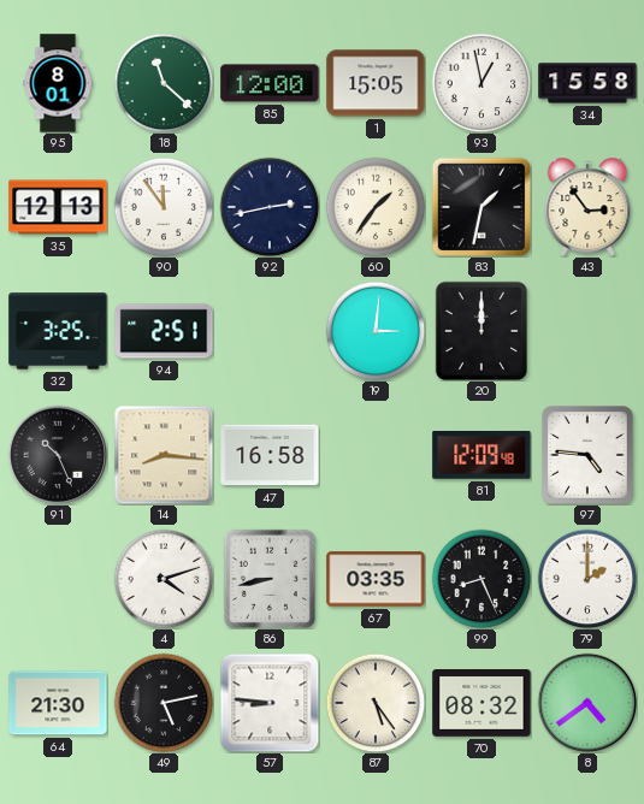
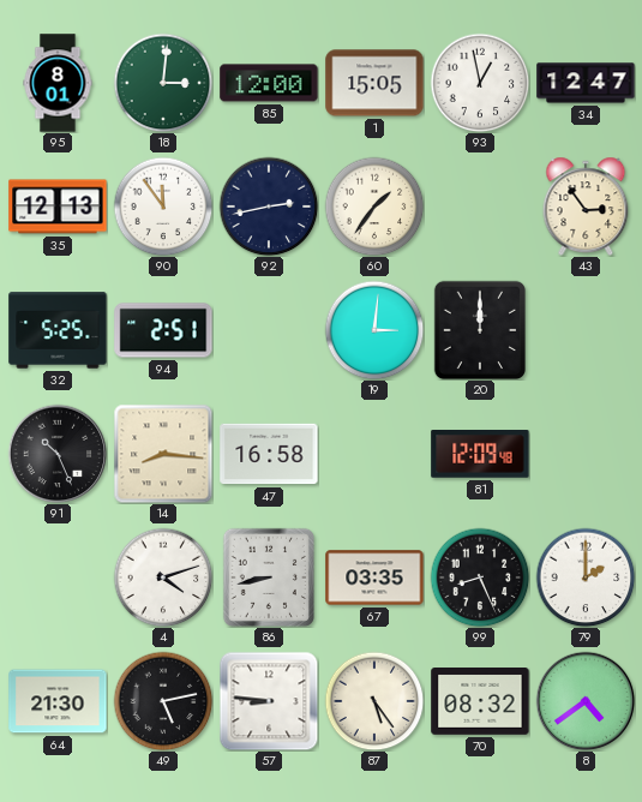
18: 11:22 -> 3:01
34: 15:58 -> 12:47
83: 1:32 -> none
32: 3:25 -> 5:25
97: 4:46 -> none
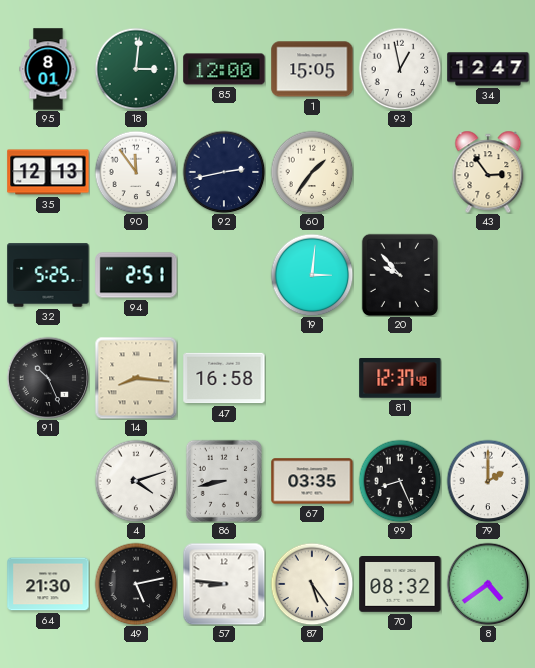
20: 12:00 -> 9:53
81: 12:09 -> 12:37
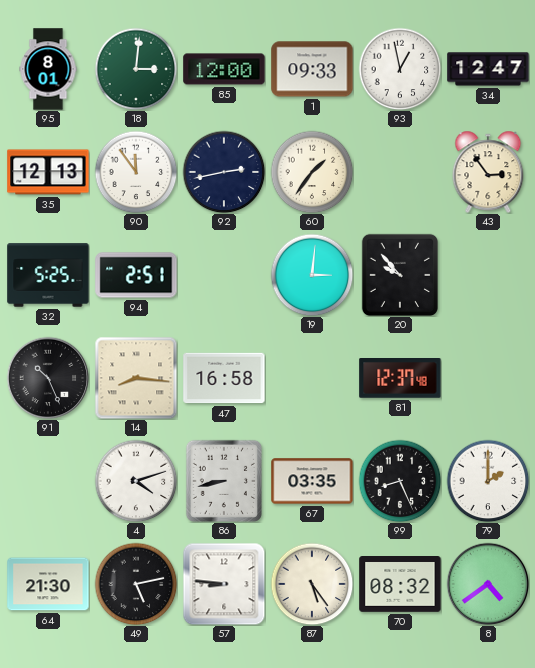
1: 15:05 -> 09:33
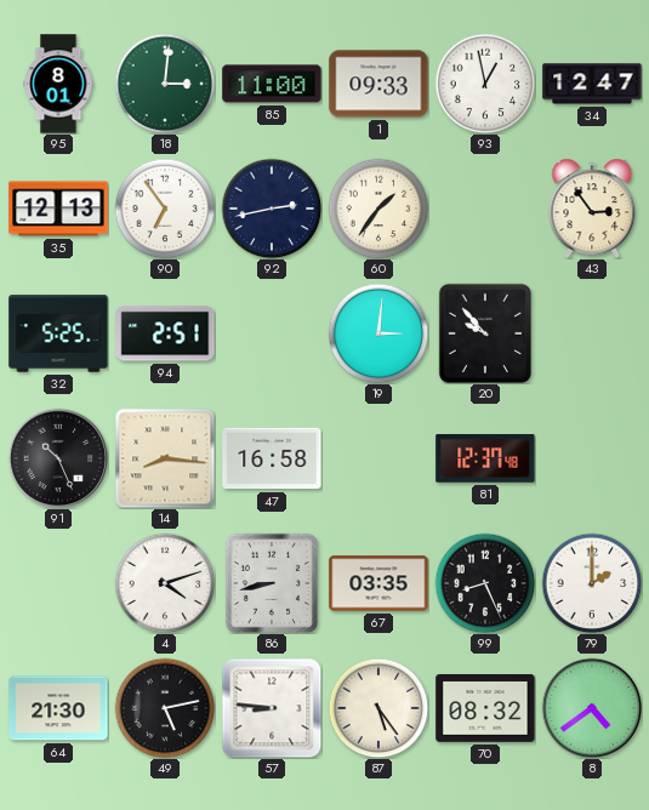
85: 12:00 -> 11:00
90: 11:54 -> 6:54
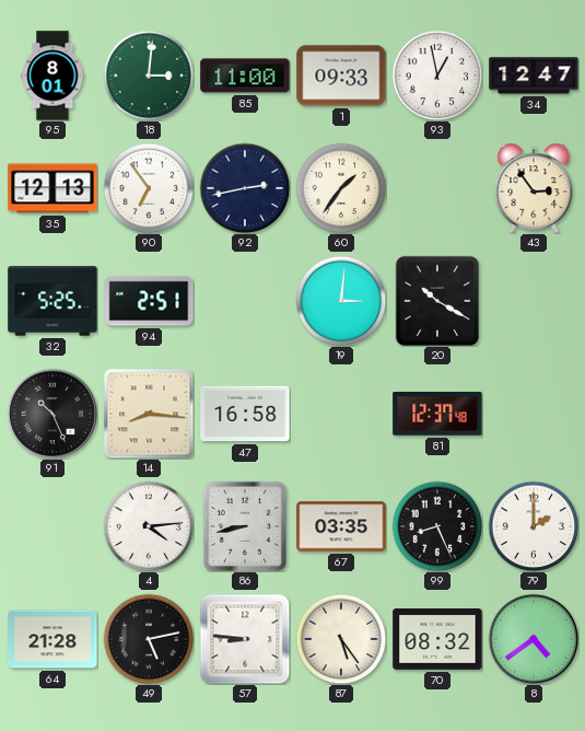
20: 9:53 -> 10:20
4: 4:12 -> 4:14
64: 21:30 -> 21:28
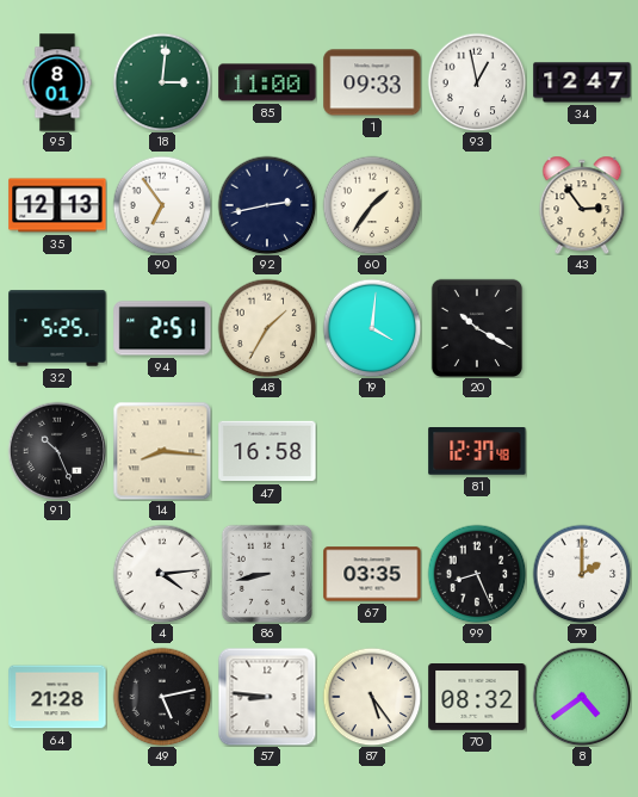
48: none -> 1:35
19: 3:01 -> 4:01
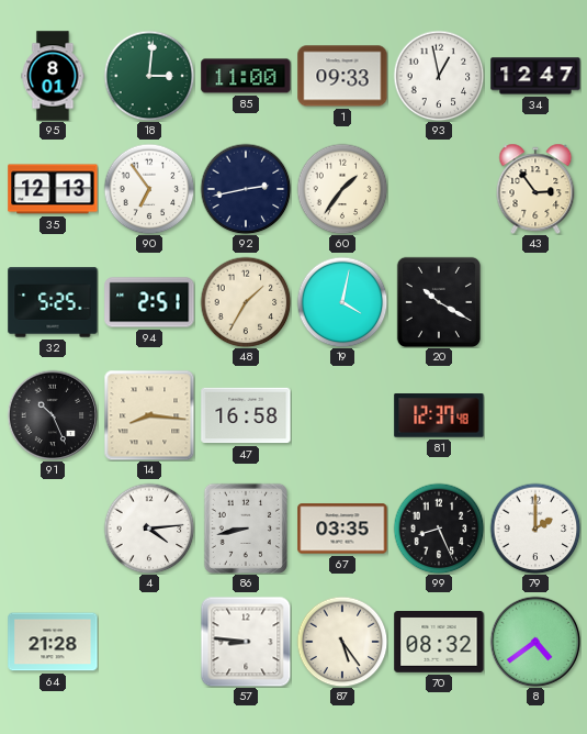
19: 4:01 -> 4:02
49: 5:13 -> none
